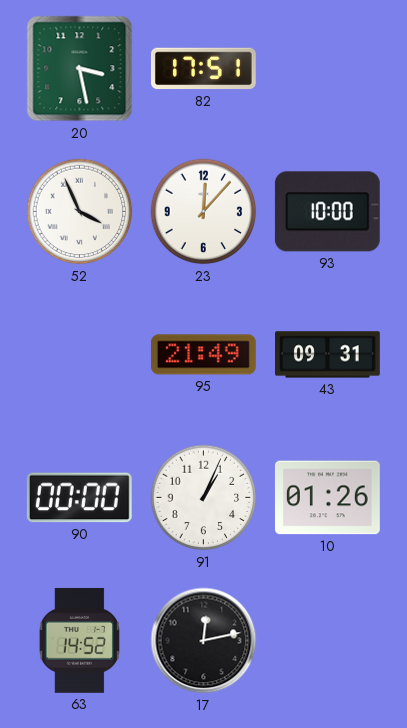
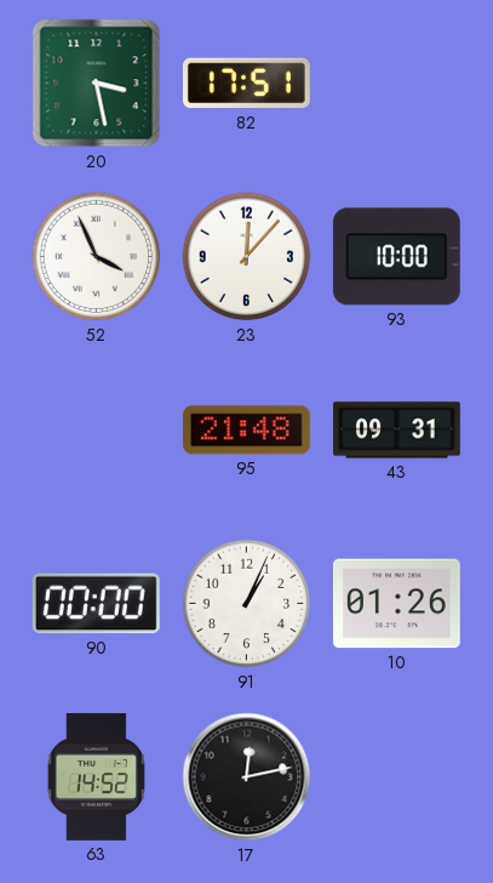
95: 21:49 -> 21:48
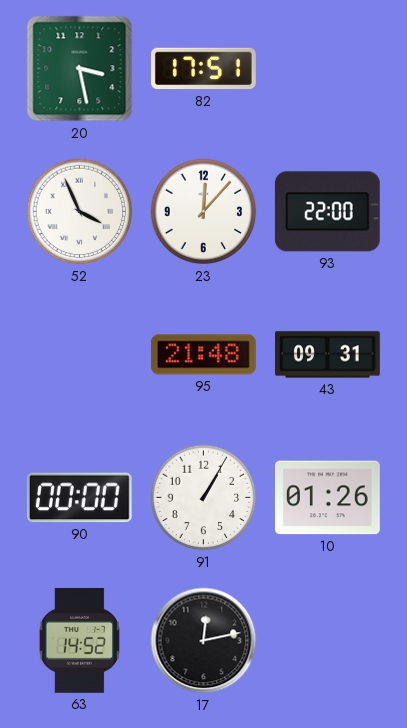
93: 10:00 -> 22:00
91: 1:04 -> 1:05
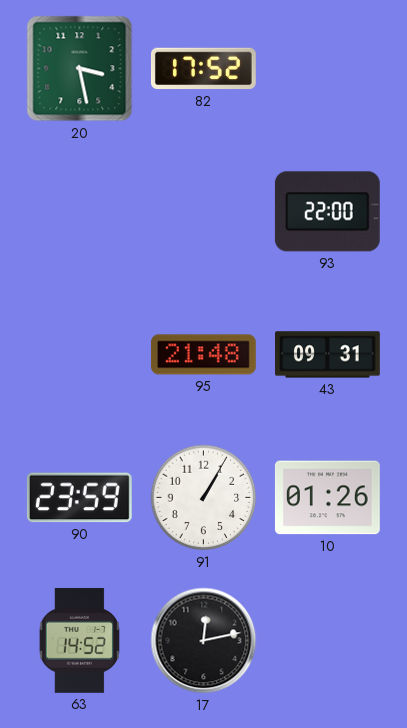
82: 17:51 -> 17:52
52: 3:56 -> none
23: 12:07 -> none
90: 00:00 -> 23:59
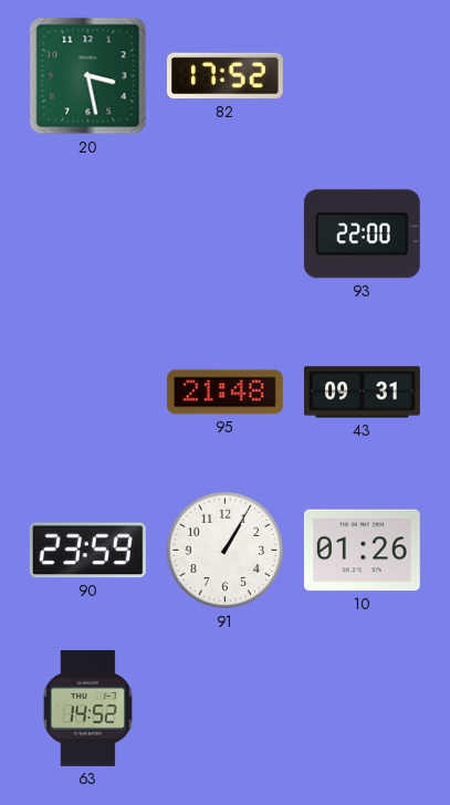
17: 12:13 -> none
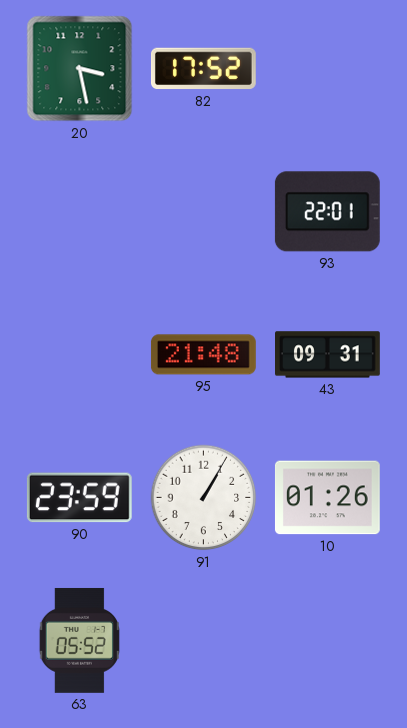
93: 22:00 -> 22:01
63: 14:52 -> 05:52
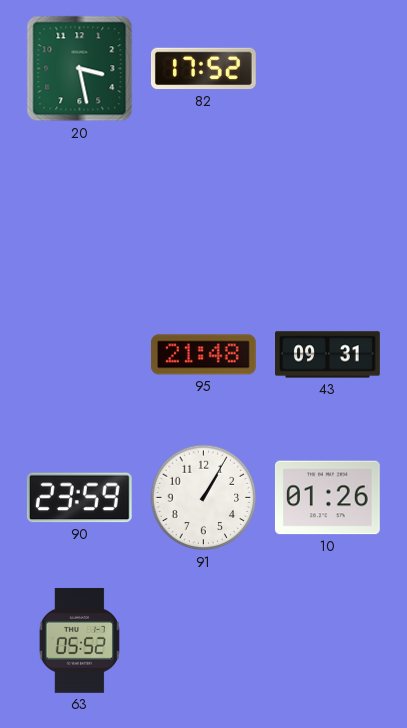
93: 22:01 -> none
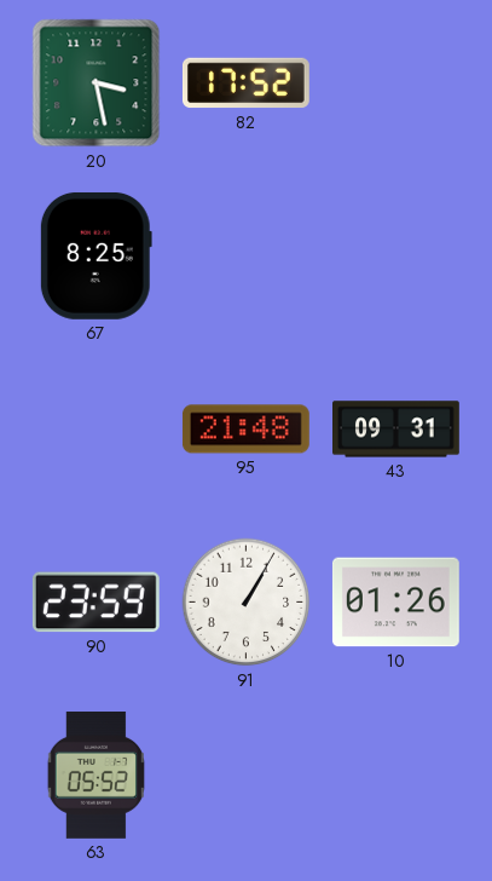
67: none -> 8:25
